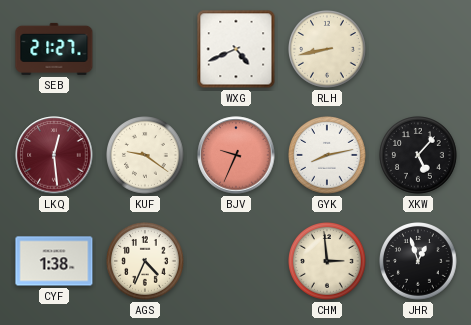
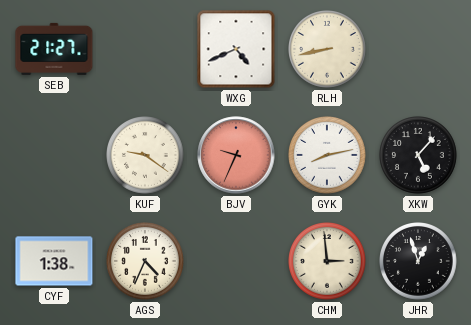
LKQ: 12:29 -> none
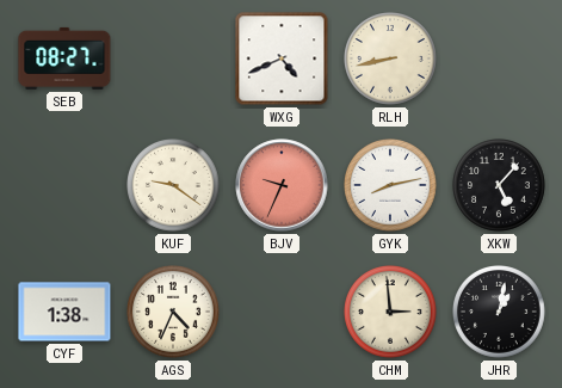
SEB: 21:27 -> 08:27
JHR: 12:57 -> 1:02
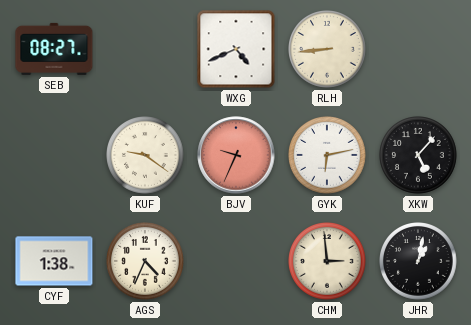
RLH: 8:43 -> 8:44
GYK: 8:13 -> 6:13
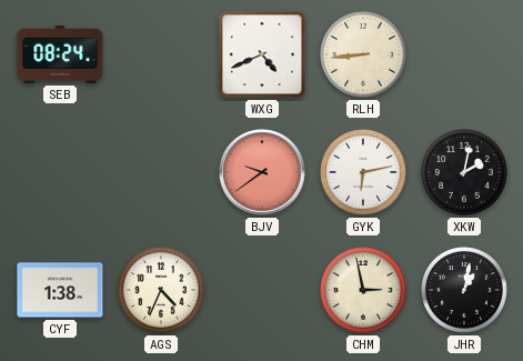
SEB: 08:27 -> 08:24
KUF: 9:21 -> none
BJV: 9:34 -> 9:39
XKW: 5:07 -> 2:02
CHM: 2:59 -> 2:58
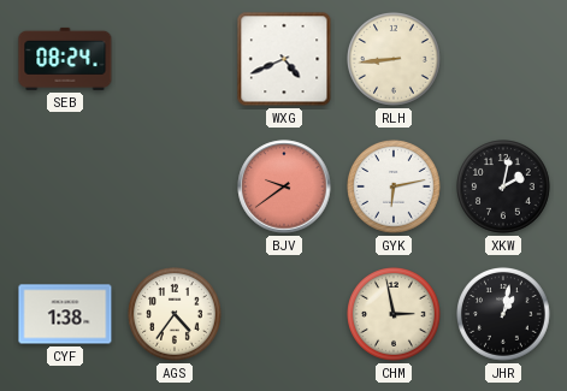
AGS: 4:34 -> 4:36
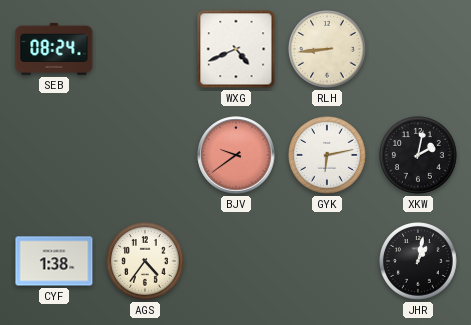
CHM: 2:58 -> none
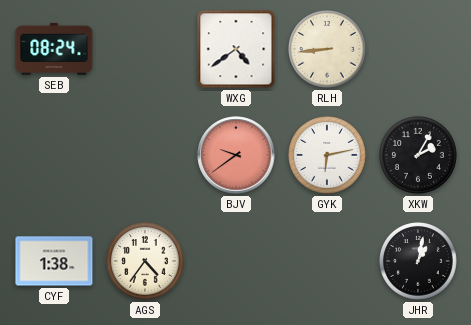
WXG: 4:41 -> 4:39
XKW: 2:02 -> 2:05
